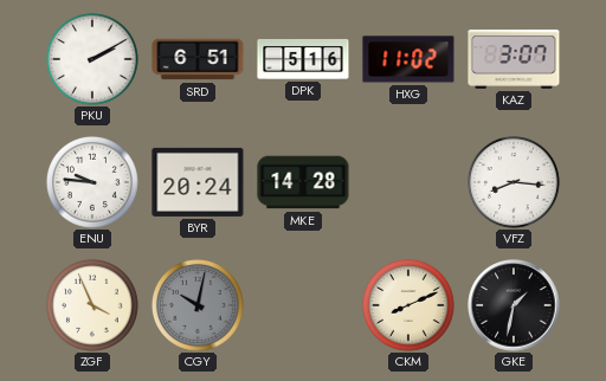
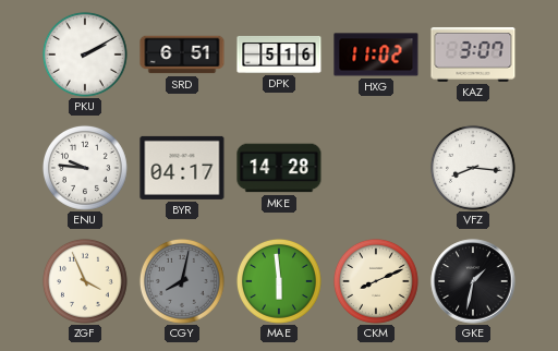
BYR: 20:24 -> 04:17
CGY: 10:02 -> 8:02
MAE: none -> 5:59
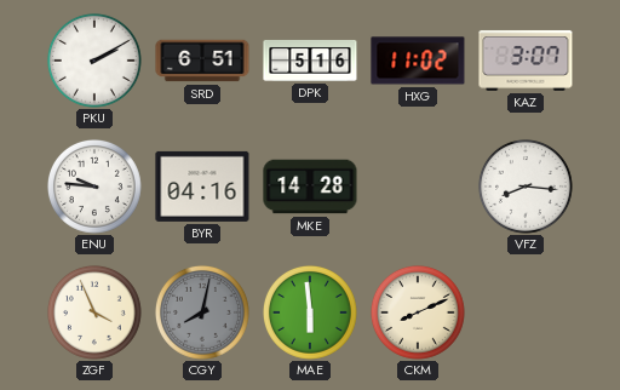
BYR: 04:17 -> 04:16
GKE: 1:32 -> none
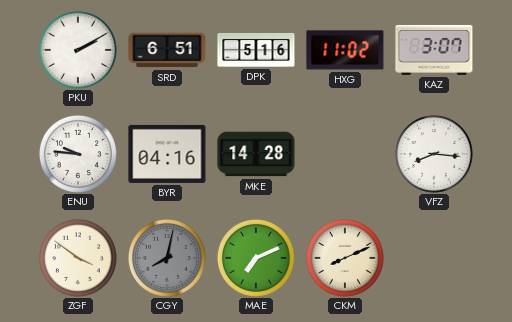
ZGF: 3:56 -> 3:51
MAE: 5:59 -> 7:11
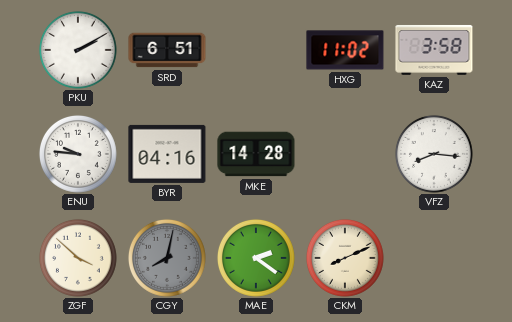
DPK: 5:16 -> none
KAZ: 3:07 -> 3:58
ZGF: 3:51 -> 3:52
MAE: 7:11 -> 2:21
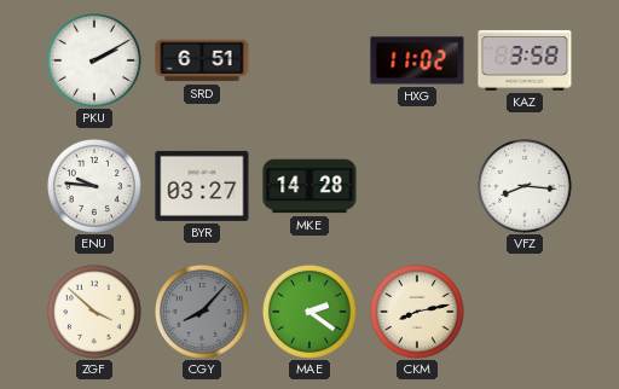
BYR: 04:16 -> 03:27
CGY: 8:02 -> 8:07
CKM: 8:11 -> 8:13
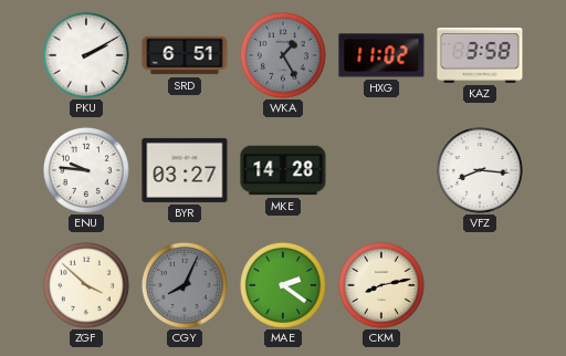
WKA: none -> 1:25
CGY: 8:07 -> 8:04
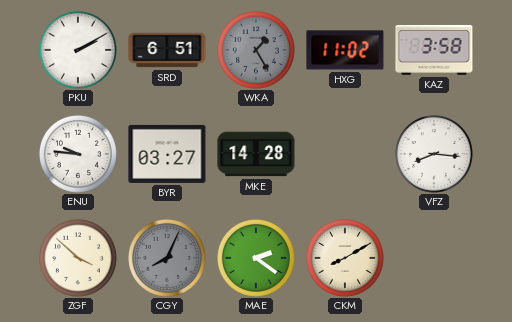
CKM: 8:13 -> 8:10
